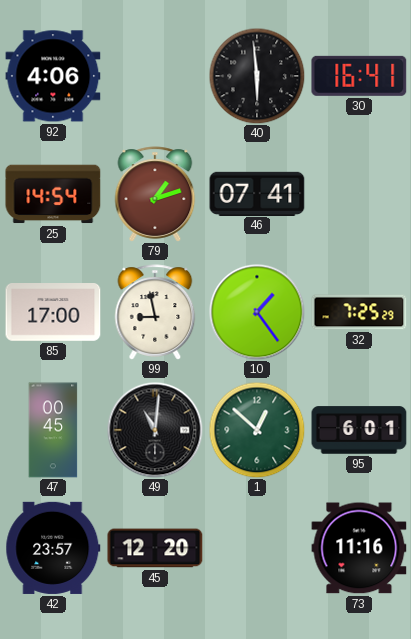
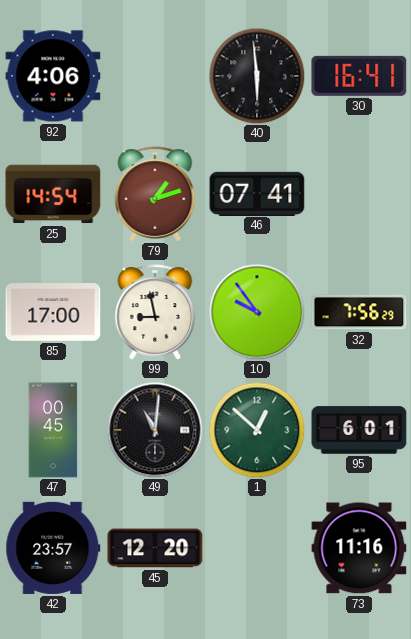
10: 1:24 -> 9:54
32: 7:25 -> 7:56
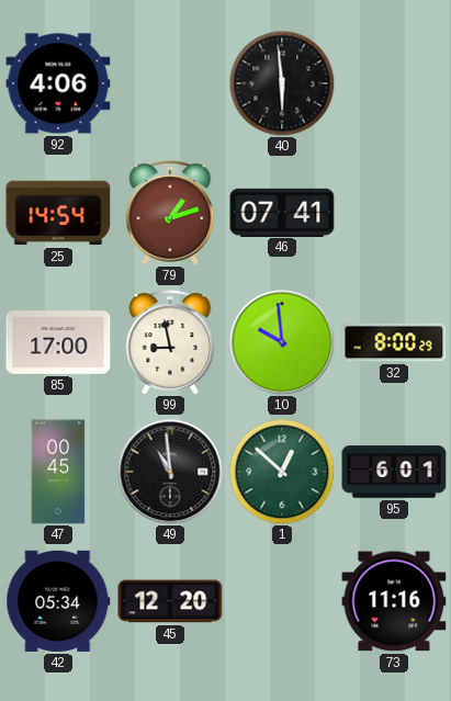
30: 16:41 -> none
10: 9:54 -> 9:59
32: 7:56 -> 8:00
49: 11:01 -> 10:59
42: 23:57 -> 05:34
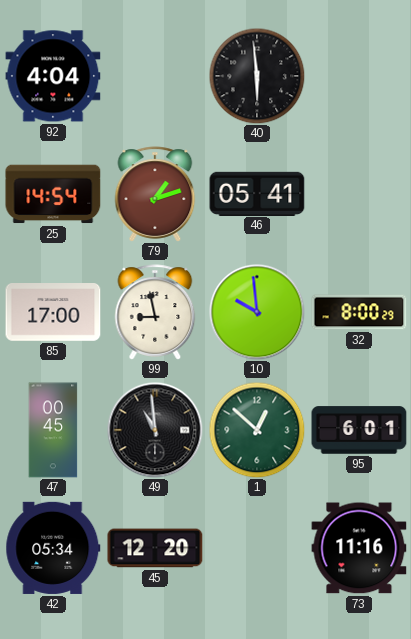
92: 4:06 -> 4:04
46: 07:41 -> 05:41
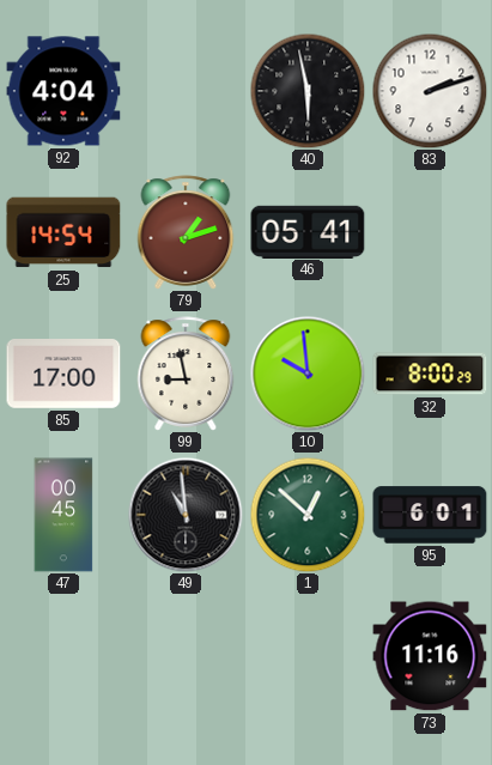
40: 5:59 -> 5:58
83: none -> 2:12
42: 05:34 -> none
45: 12:20 -> none
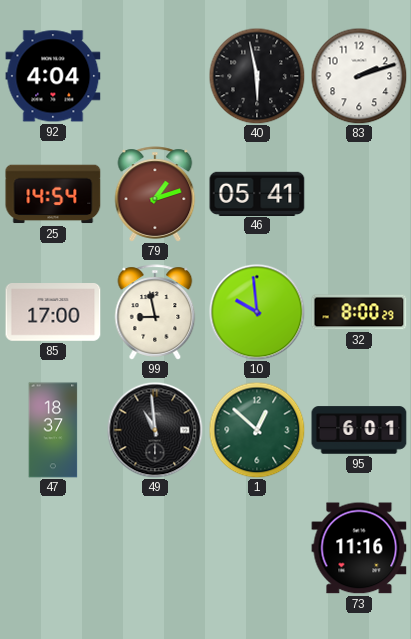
47: 00:45 -> 18:37
